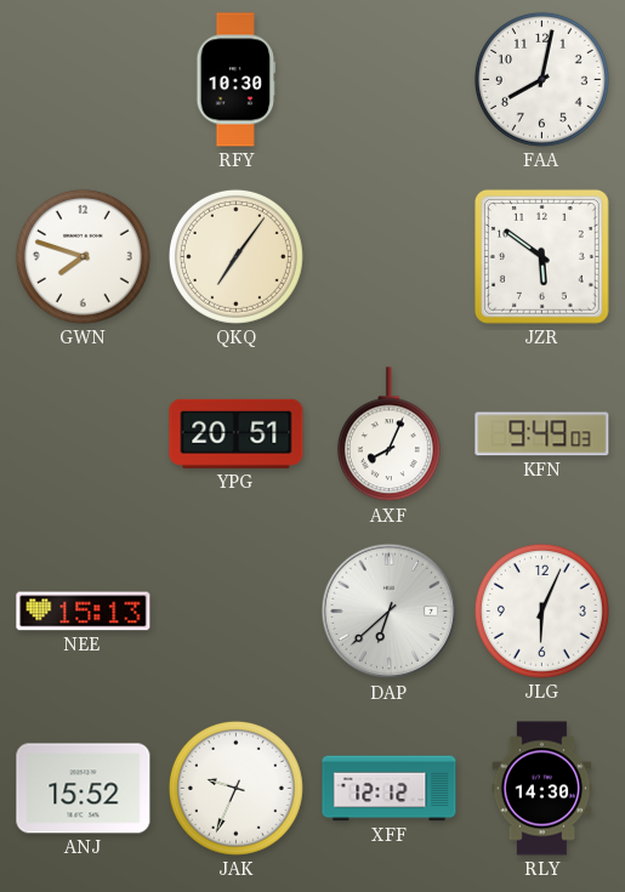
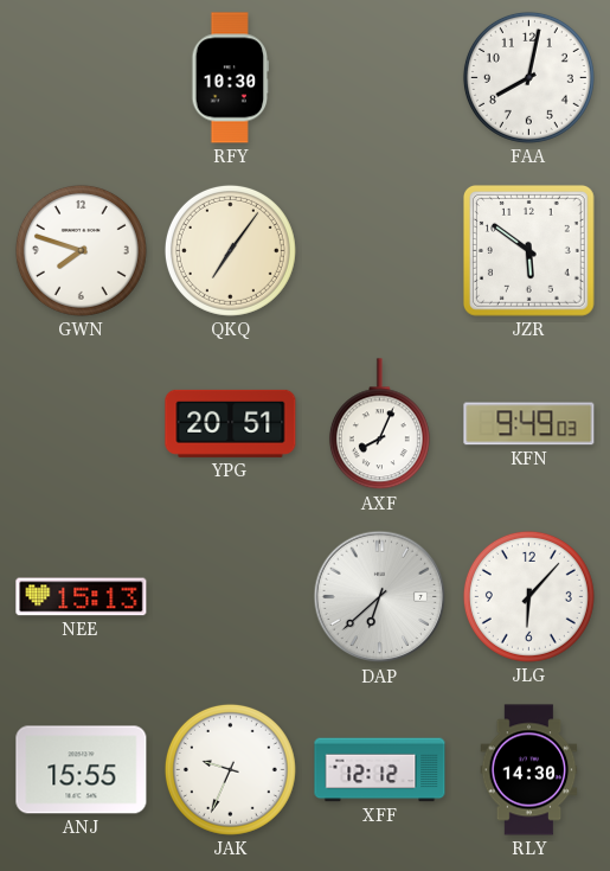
JLG: 6:04 -> 6:07
ANJ: 15:52 -> 15:55
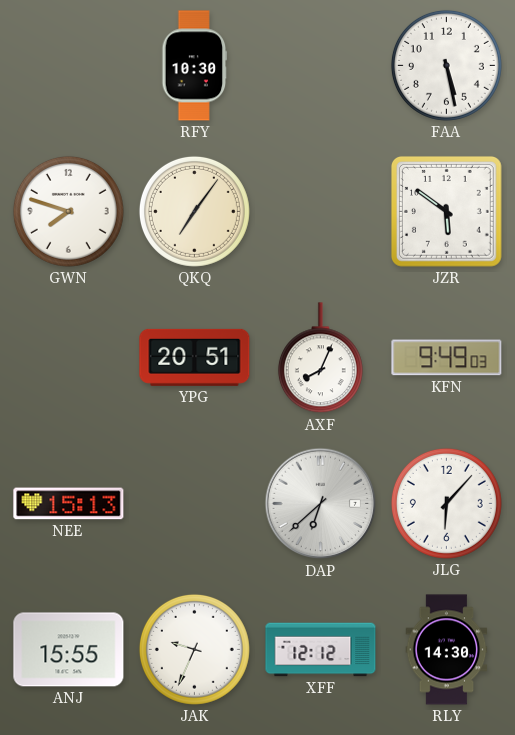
FAA: 8:02 -> 5:28
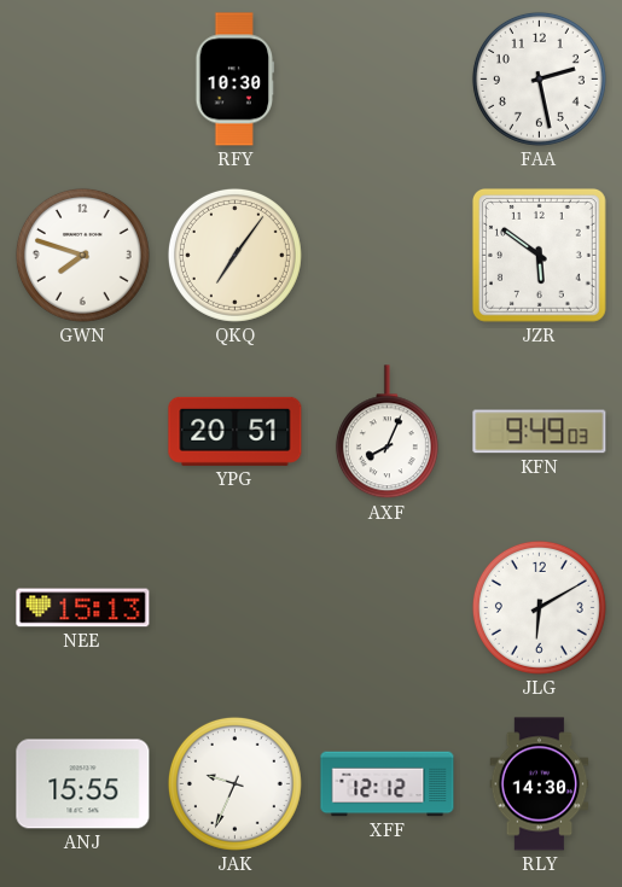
FAA: 5:28 -> 2:28
DAP: 6:38 -> none
JLG: 6:07 -> 6:10
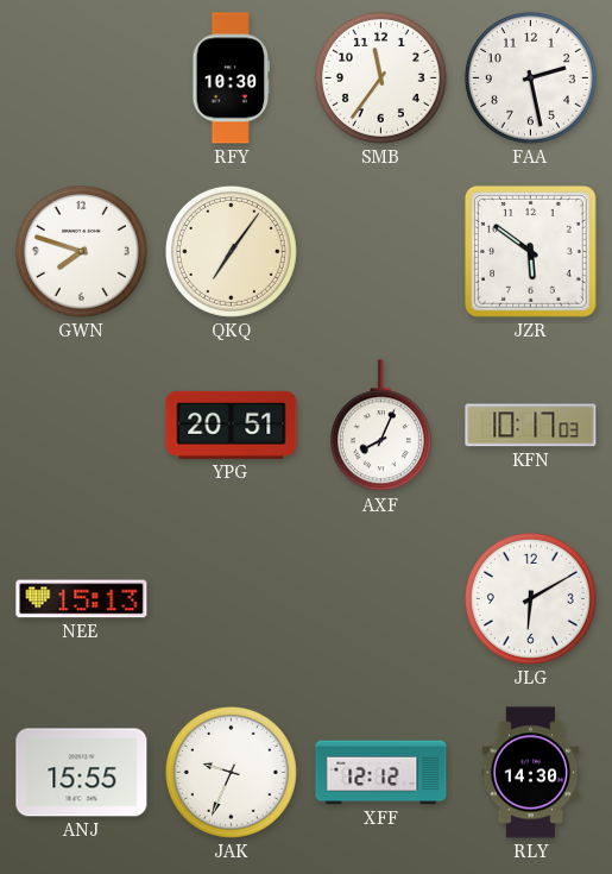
SMB: none -> 11:36
KFN: 9:49 -> 10:17
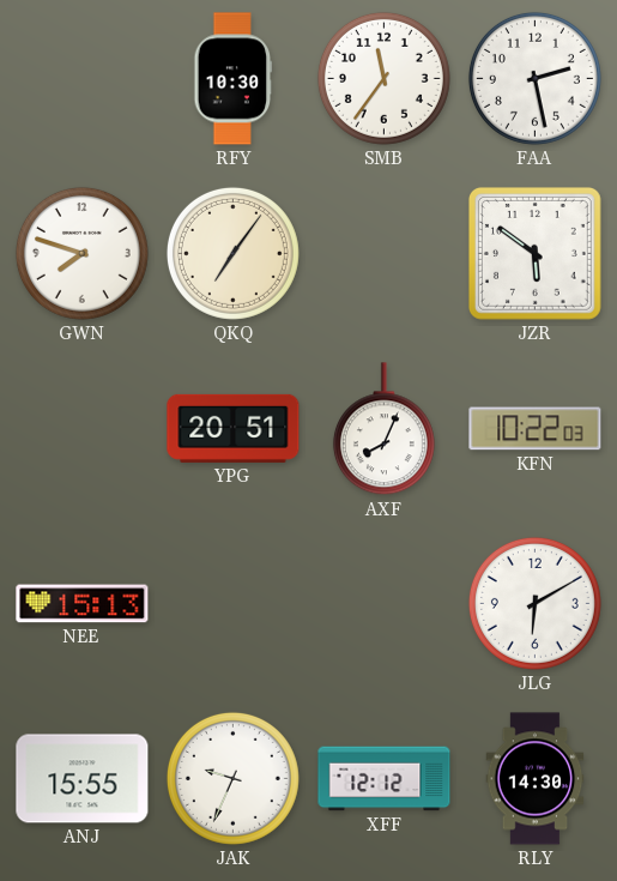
KFN: 10:17 -> 10:22
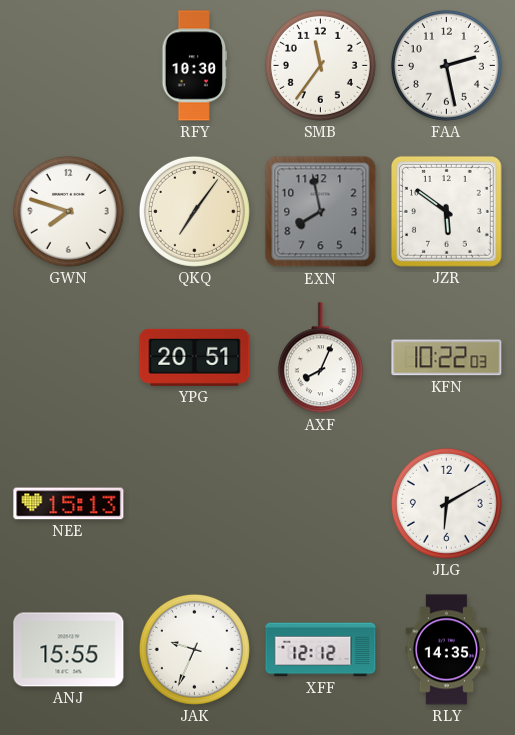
EXN: none -> 7:58
RLY: 14:30 -> 14:35
